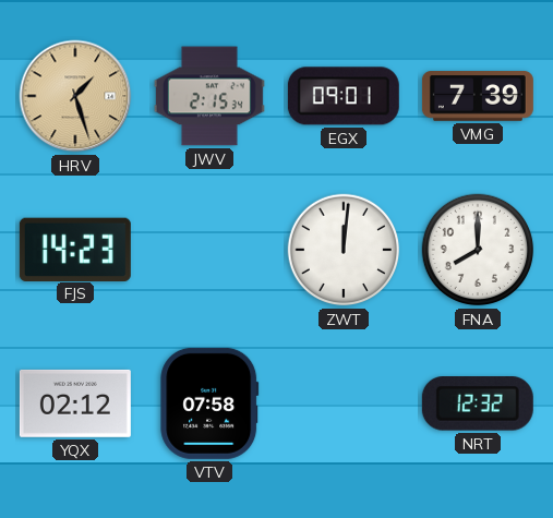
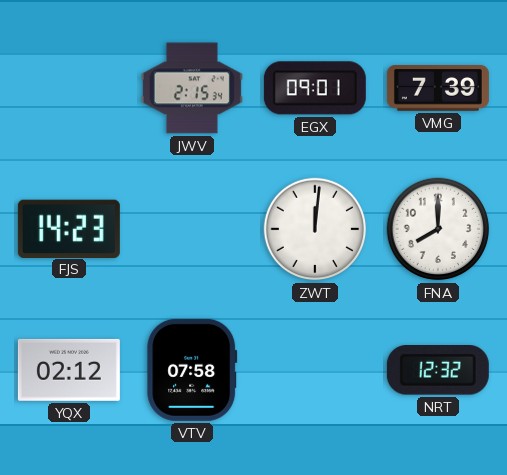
HRV: 1:27 -> none
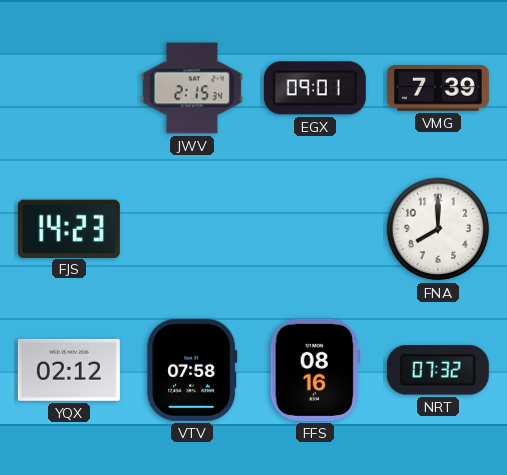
ZWT: 12:01 -> none
FFS: none -> 08:16
NRT: 12:32 -> 07:32
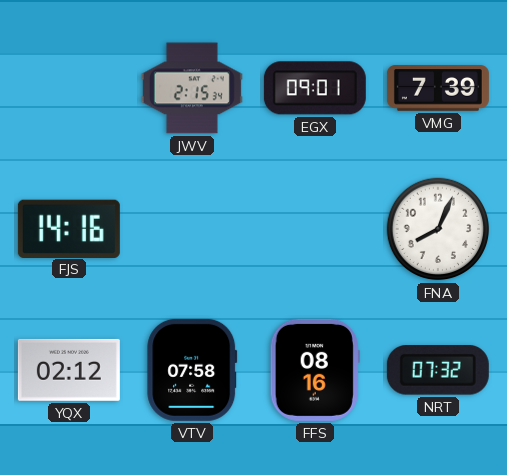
FJS: 14:23 -> 14:16
FNA: 8:00 -> 8:04
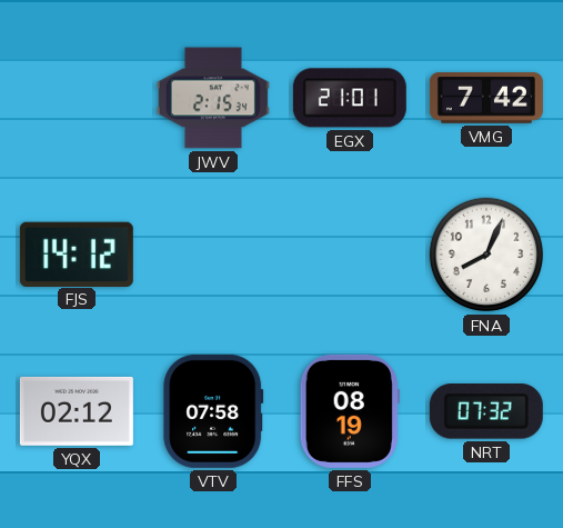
EGX: 09:01 -> 21:01
VMG: 7:39 -> 7:42
FJS: 14:16 -> 14:12
FFS: 08:16 -> 08:19
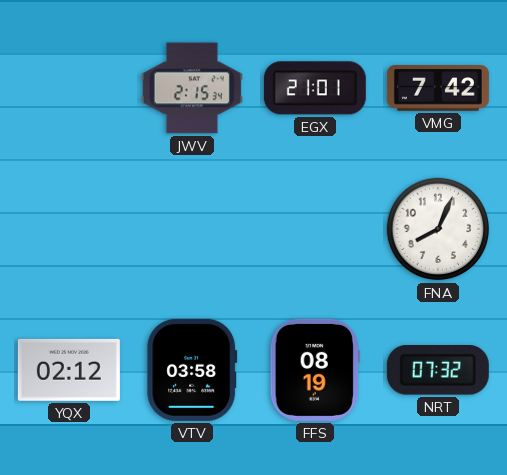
FJS: 14:12 -> none
VTV: 07:58 -> 03:58
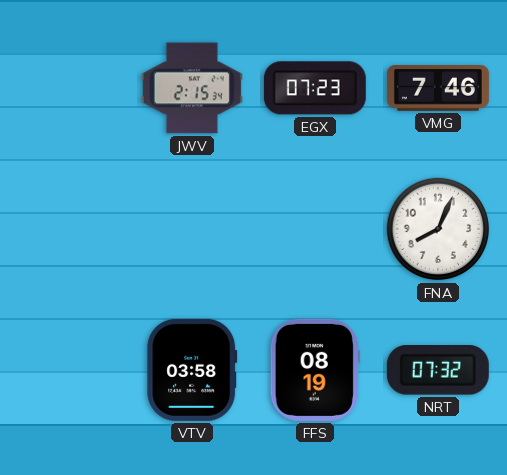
EGX: 21:01 -> 07:23
VMG: 7:42 -> 7:46
YQX: 02:12 -> none
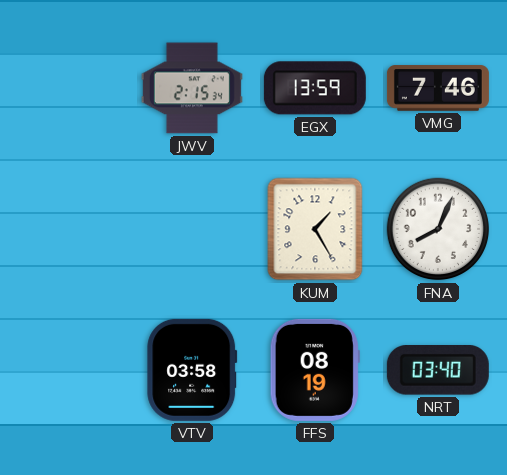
EGX: 07:23 -> 13:59
KUM: none -> 1:25
NRT: 07:32 -> 03:40
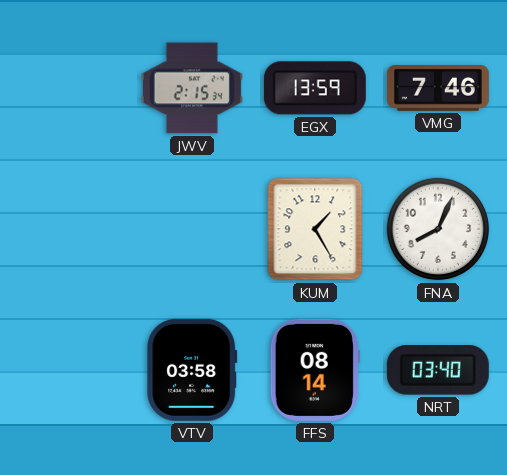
FFS: 08:19 -> 08:14
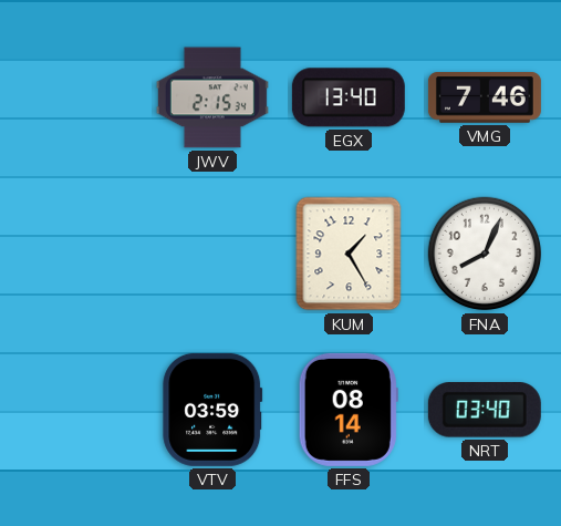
EGX: 13:59 -> 13:40
VTV: 03:58 -> 03:59
